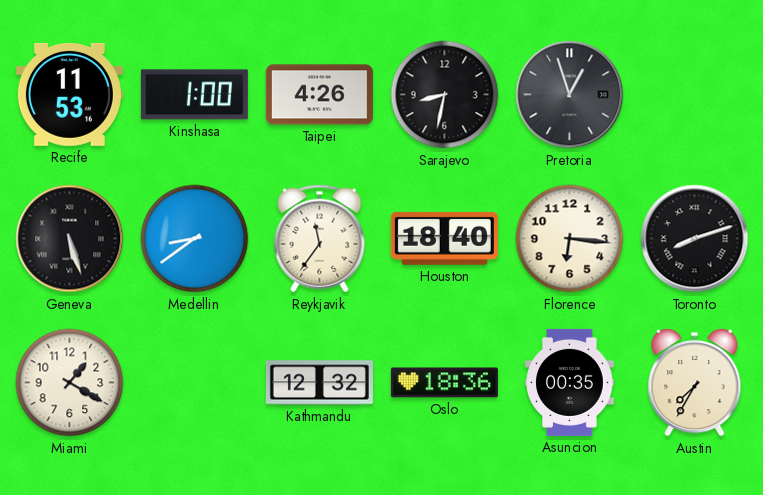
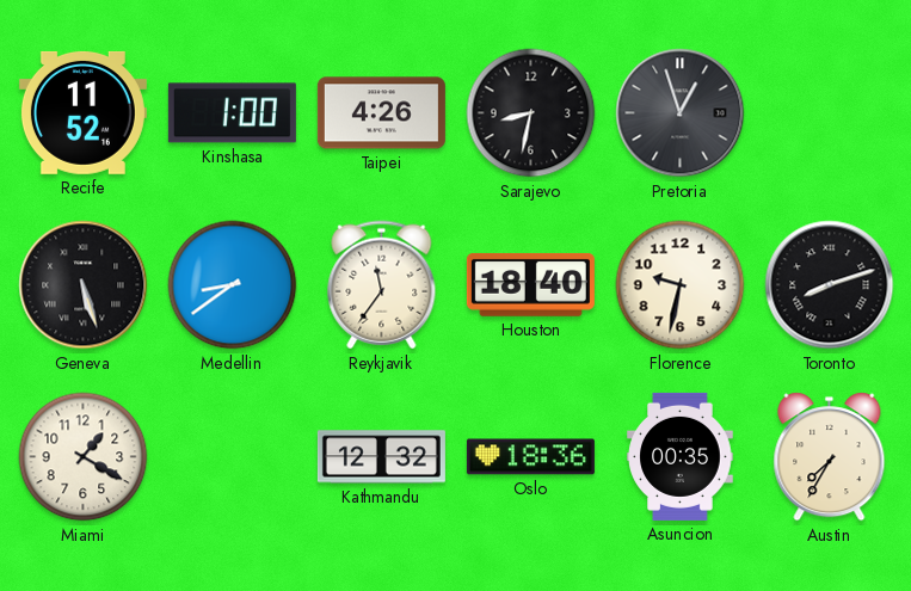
Recife: 11:53 -> 11:52
Florence: 6:16 -> 9:32
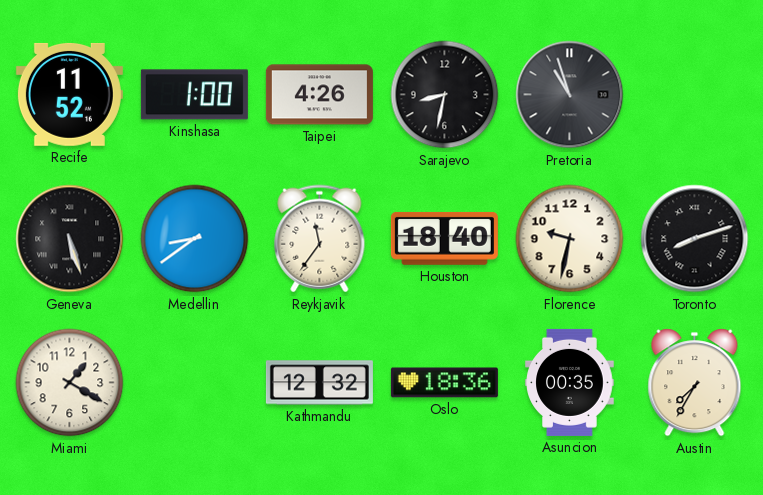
Pretoria: 12:57 -> 10:57
